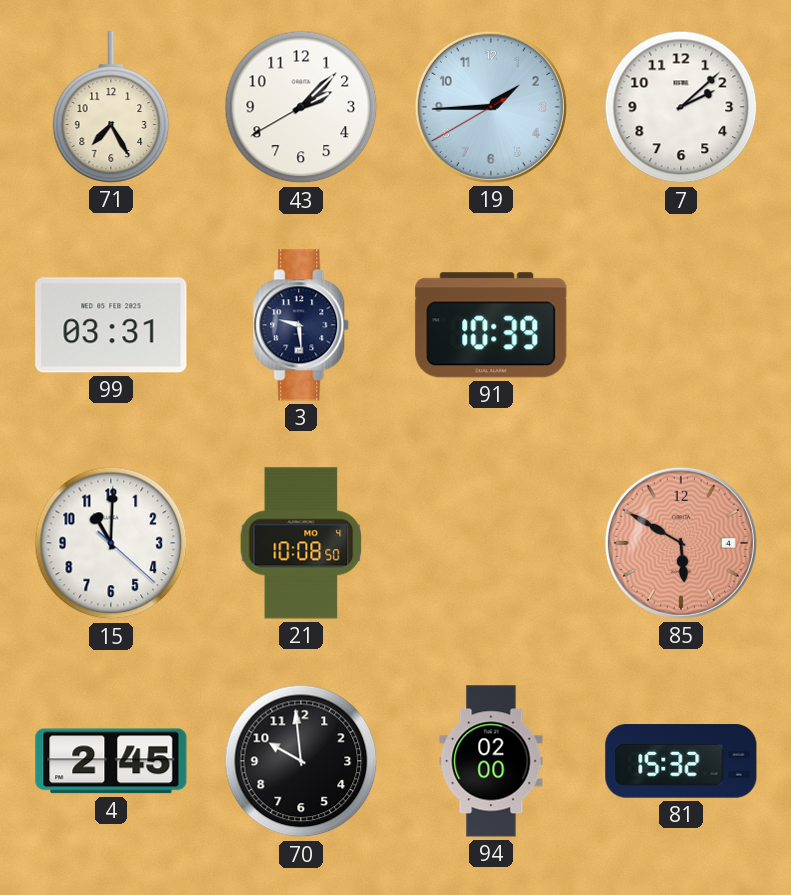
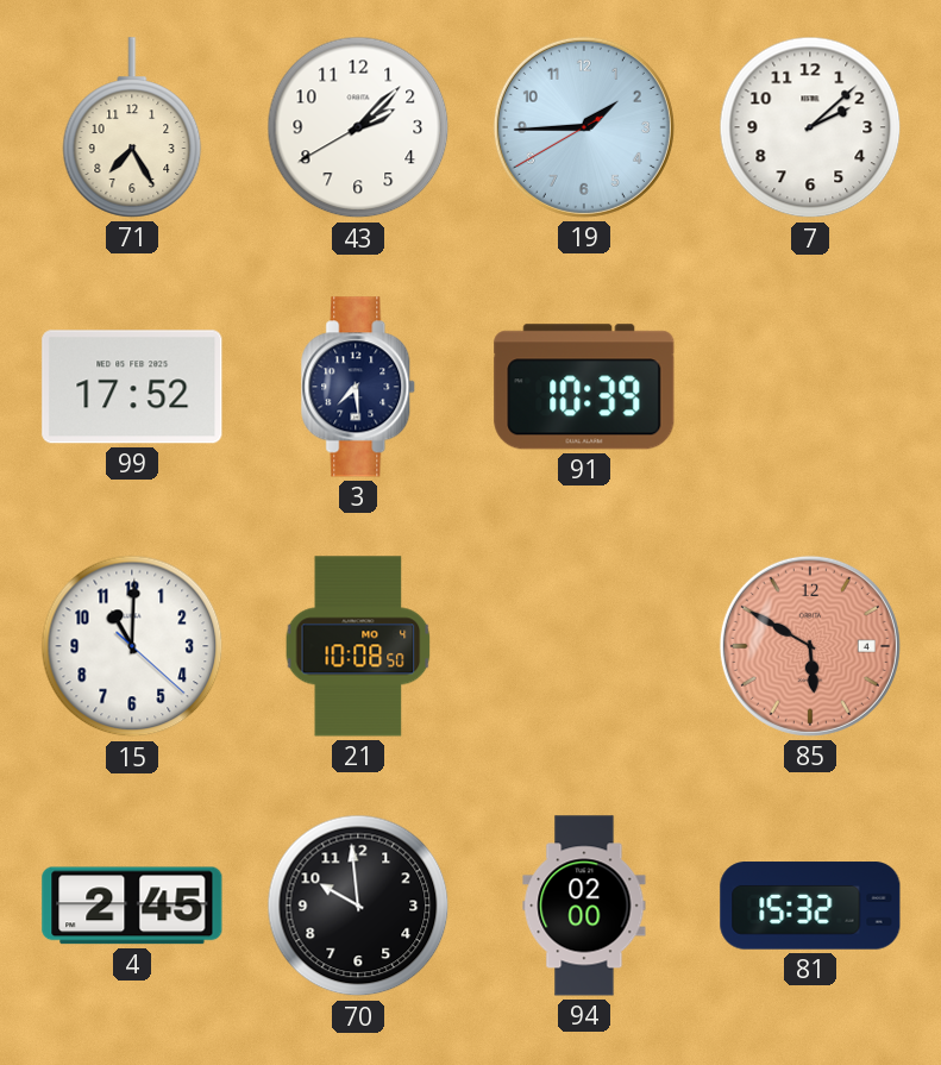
99: 03:31 -> 17:52
3: 9:29 -> 7:29
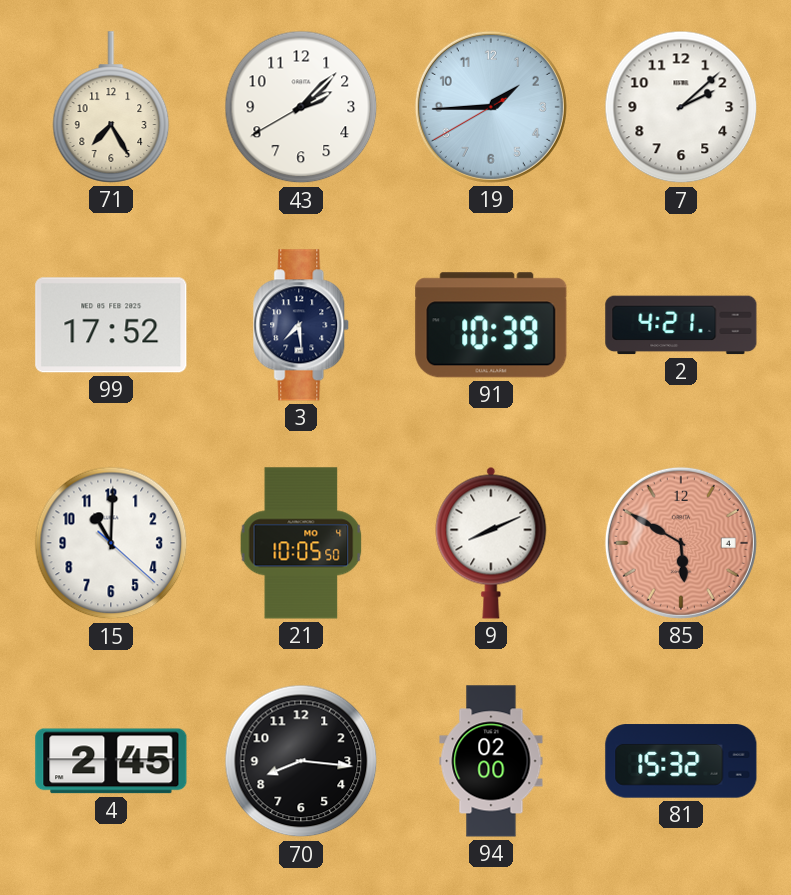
2: none -> 4:21
21: 10:08 -> 10:05
9: none -> 8:11
70: 9:59 -> 8:16
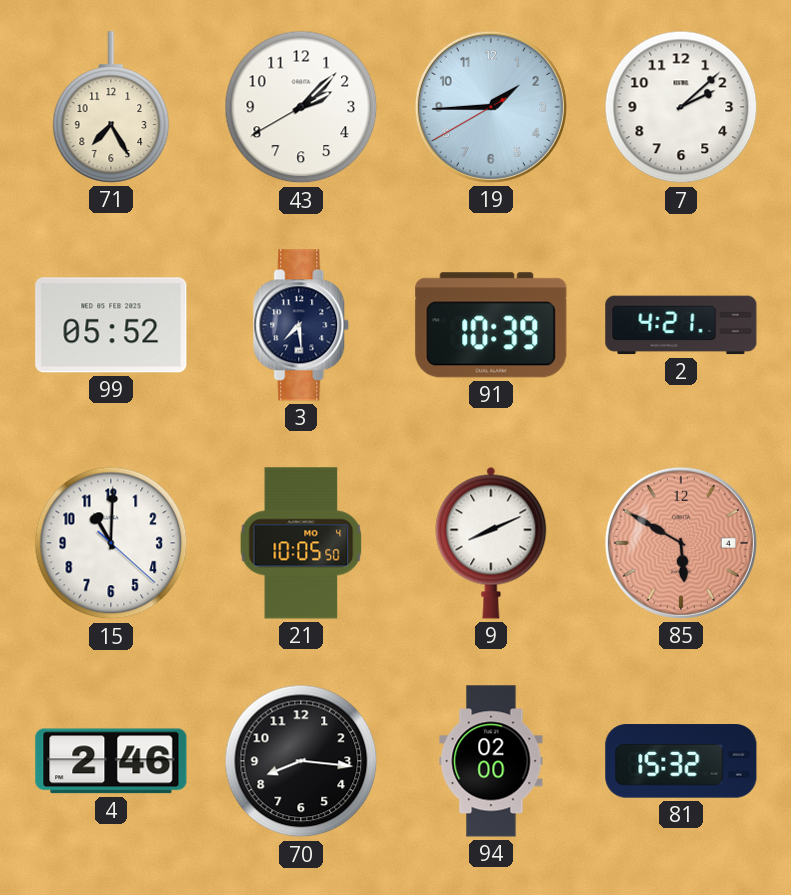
99: 17:52 -> 05:52
4: 2:45 -> 2:46
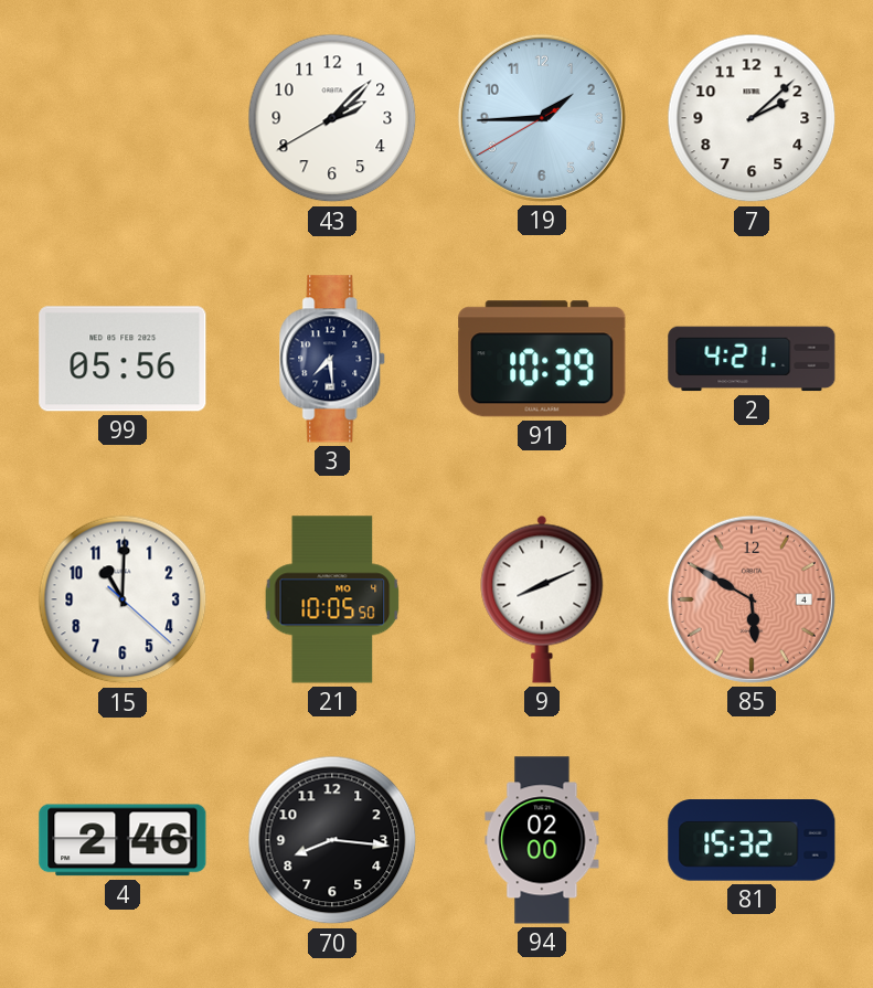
71: 7:25 -> none
99: 05:52 -> 05:56
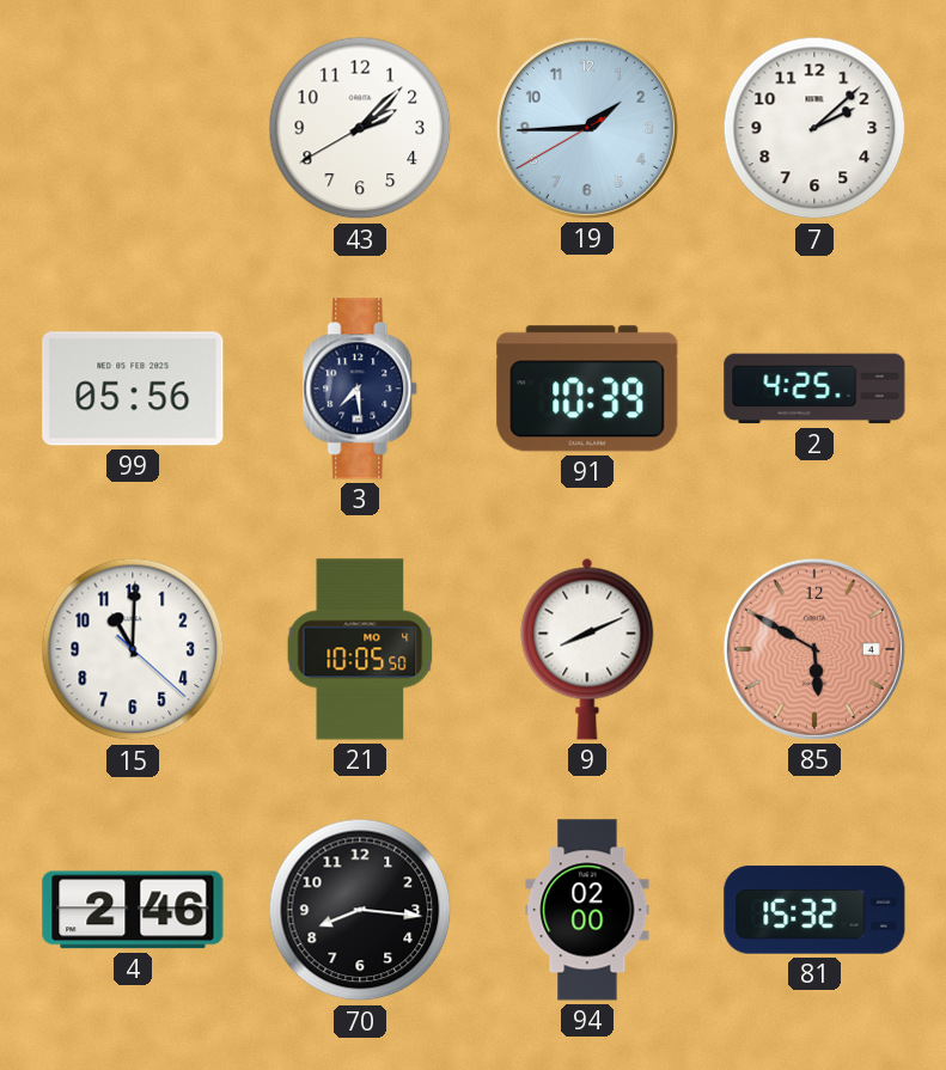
2: 4:21 -> 4:25
